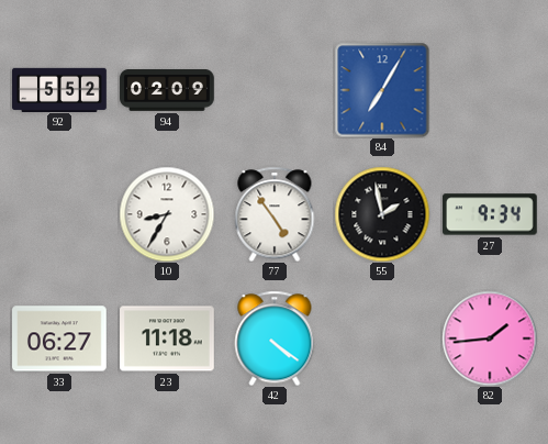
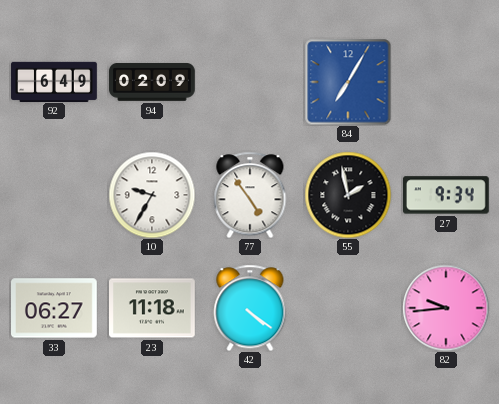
92: 5:52 -> 6:49
10: 8:35 -> 9:35
82: 1:44 -> 9:44
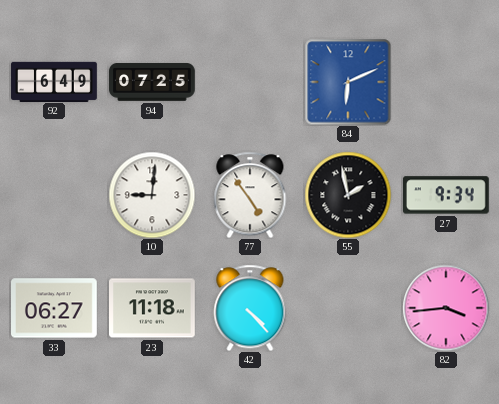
94: 02:09 -> 07:25
84: 7:05 -> 6:11
10: 9:35 -> 9:01
42: 4:21 -> 4:23
82: 9:44 -> 3:44
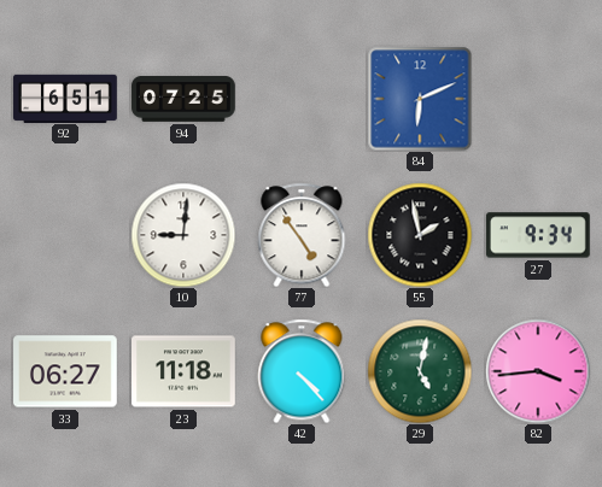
92: 6:49 -> 6:51
29: none -> 5:02
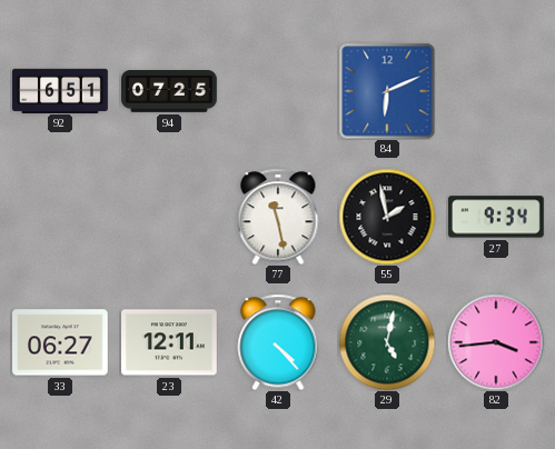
10: 9:01 -> none
77: 4:54 -> 11:28
23: 11:18 -> 12:11
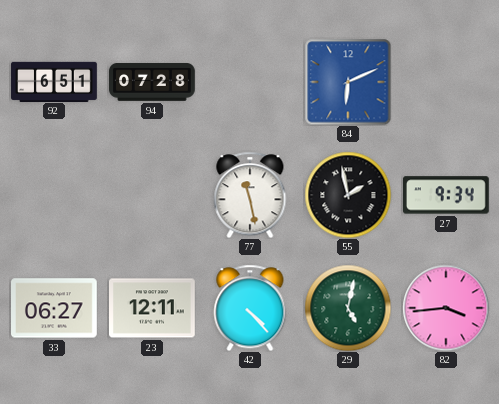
94: 07:25 -> 07:28
